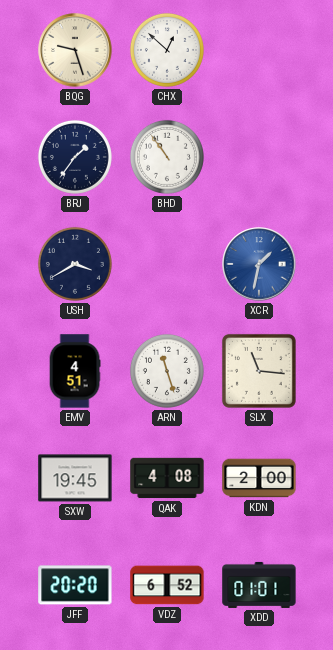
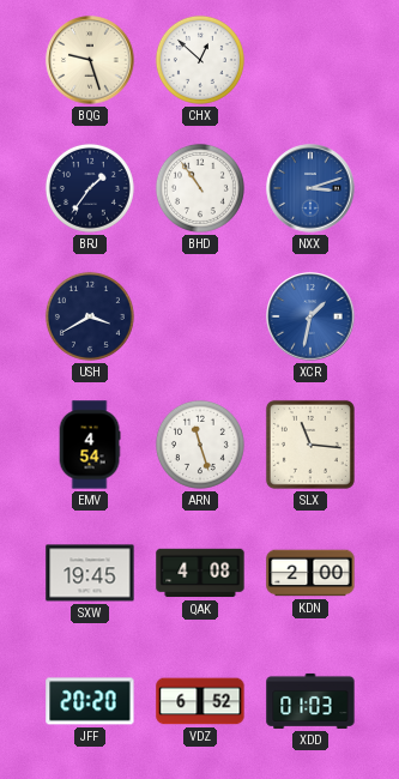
NXX: none -> 3:12
EMV: 4:51 -> 4:54
XDD: 01:01 -> 01:03
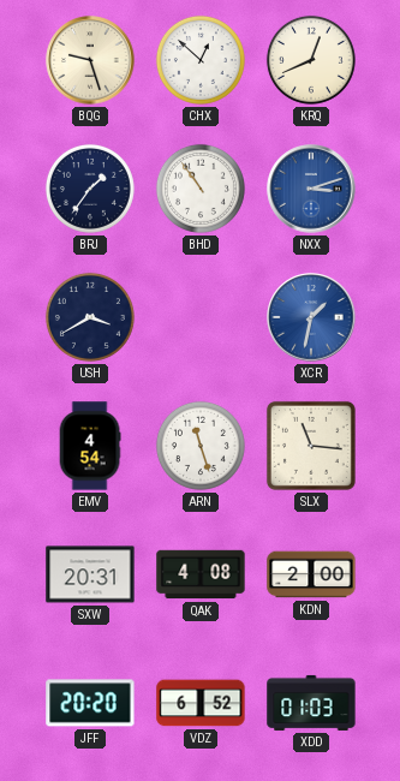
KRQ: none -> 12:41
SXW: 19:45 -> 20:31
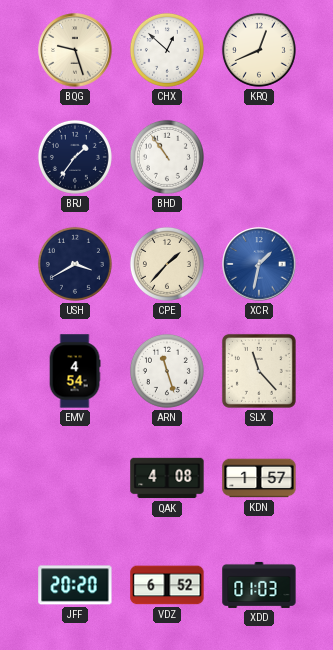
NXX: 3:12 -> none
CPE: none -> 1:37
SLX: 11:16 -> 11:23
SXW: 20:31 -> none
KDN: 2:00 -> 1:57
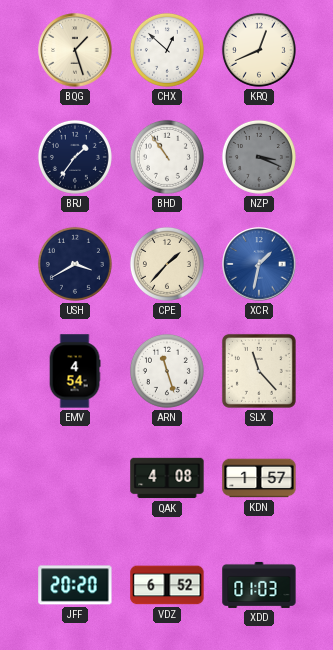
BQG: 9:27 -> 1:27
NZP: none -> 3:19
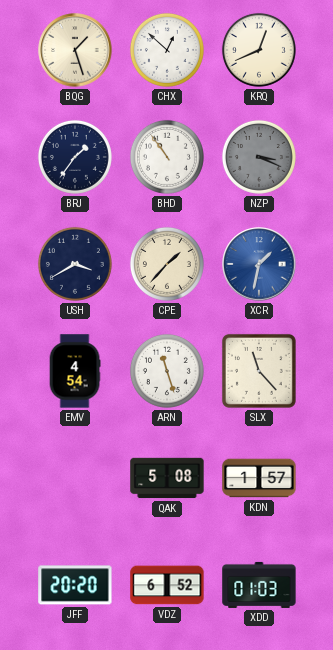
QAK: 4:08 -> 5:08
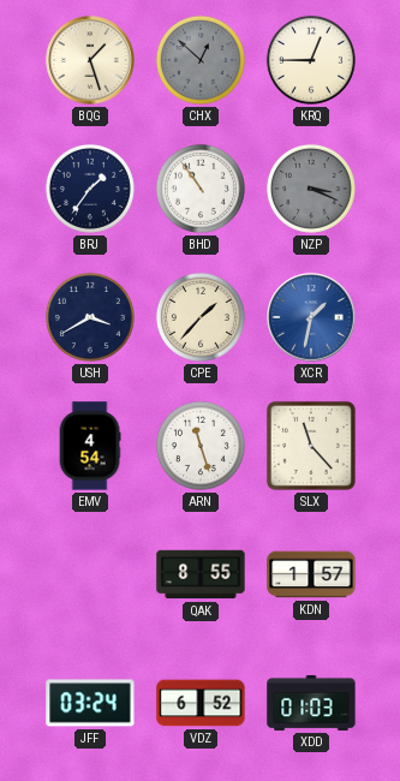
CHX dial: white -> grey
KRQ: 12:41 -> 12:45
QAK: 5:08 -> 8:55
JFF: 20:20 -> 03:24
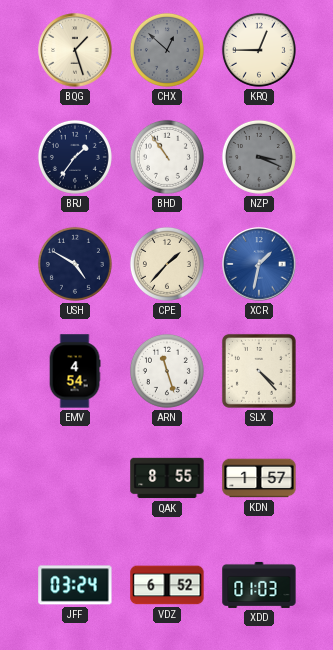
USH: 3:40 -> 4:50
SLX: 11:23 -> 4:23
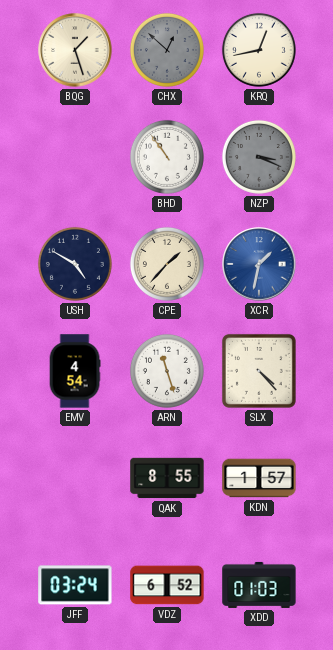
KRQ: 12:45 -> 12:43
BRJ: 1:36 -> none
